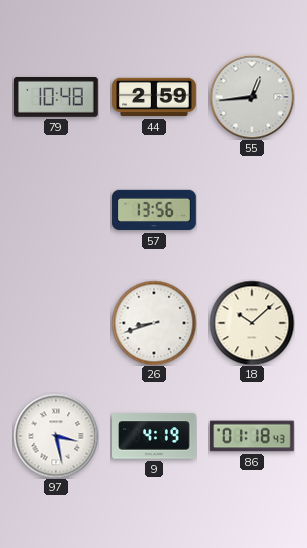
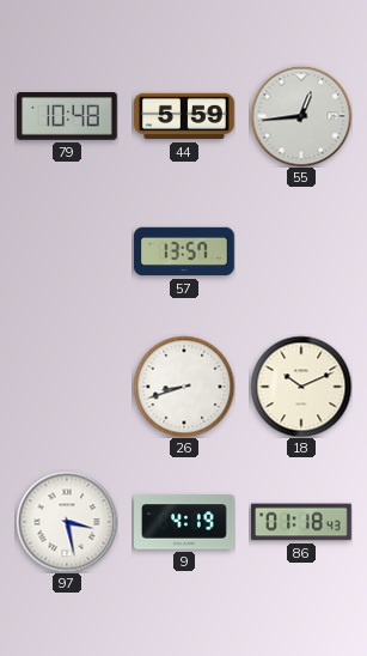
44: 2:59 -> 5:59
57: 13:56 -> 13:57
18: 10:08 -> 10:11
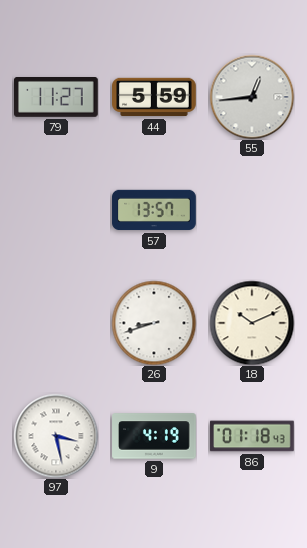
79: 10:48 -> 11:27
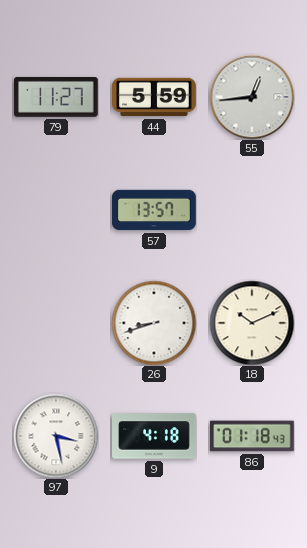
9: 4:19 -> 4:18
